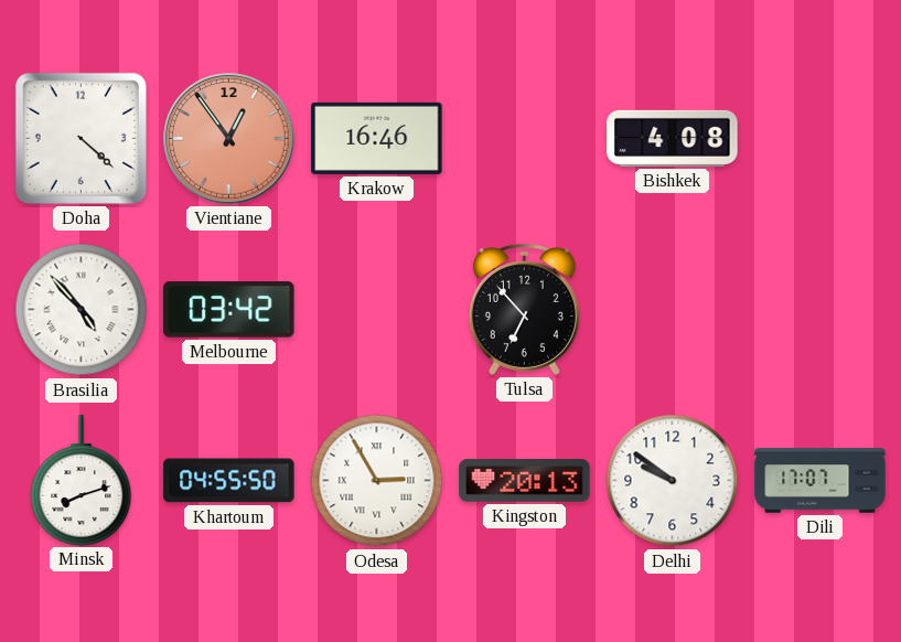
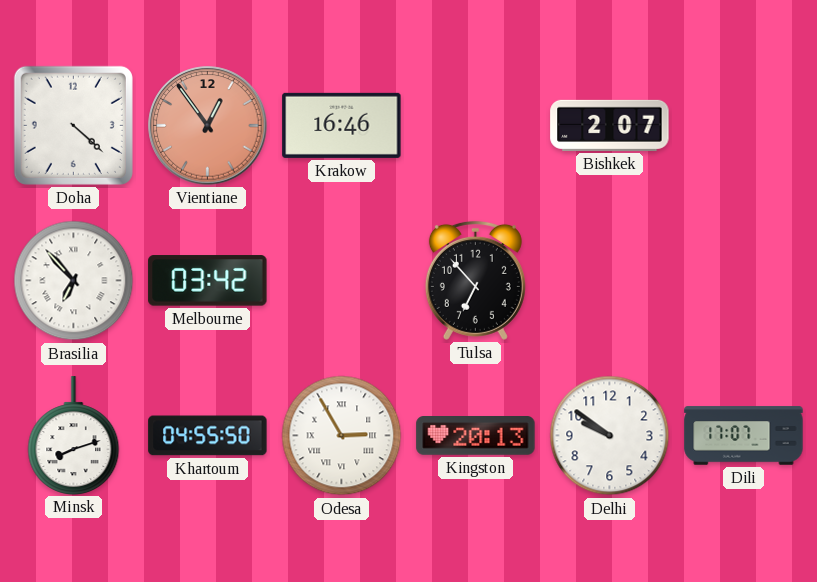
Bishkek: 4:08 -> 2:07
Brasilia: 4:53 -> 6:53
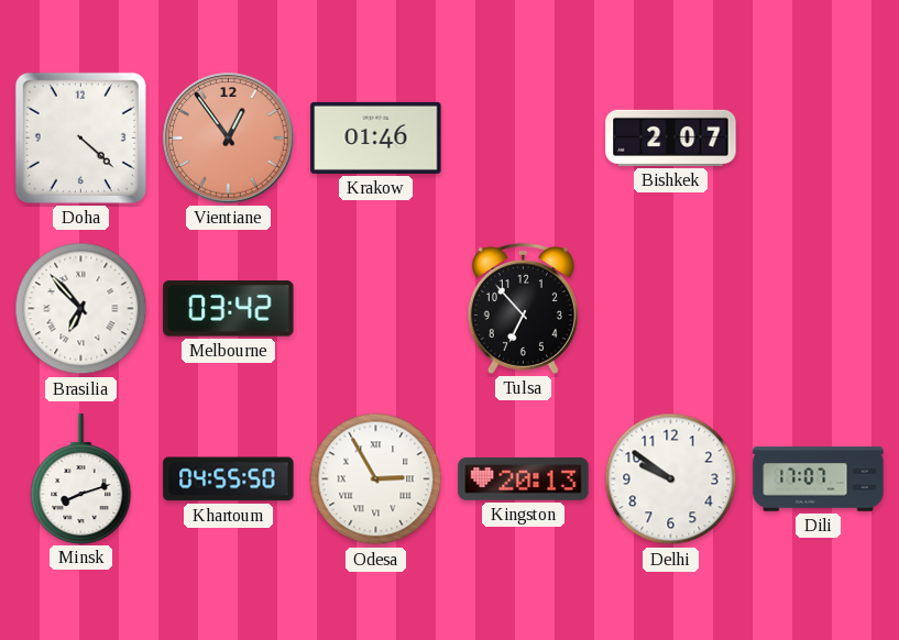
Krakow: 16:46 -> 01:46
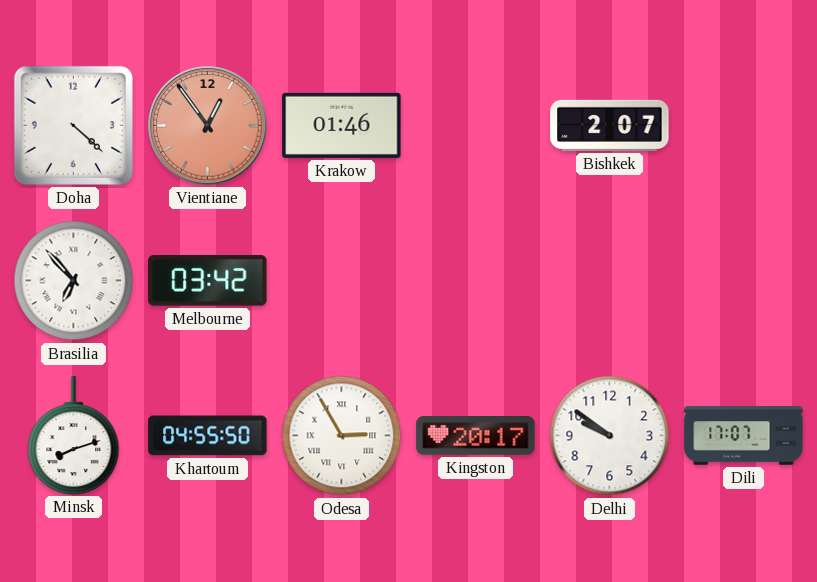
Tulsa: 6:53 -> none
Kingston: 20:13 -> 20:17
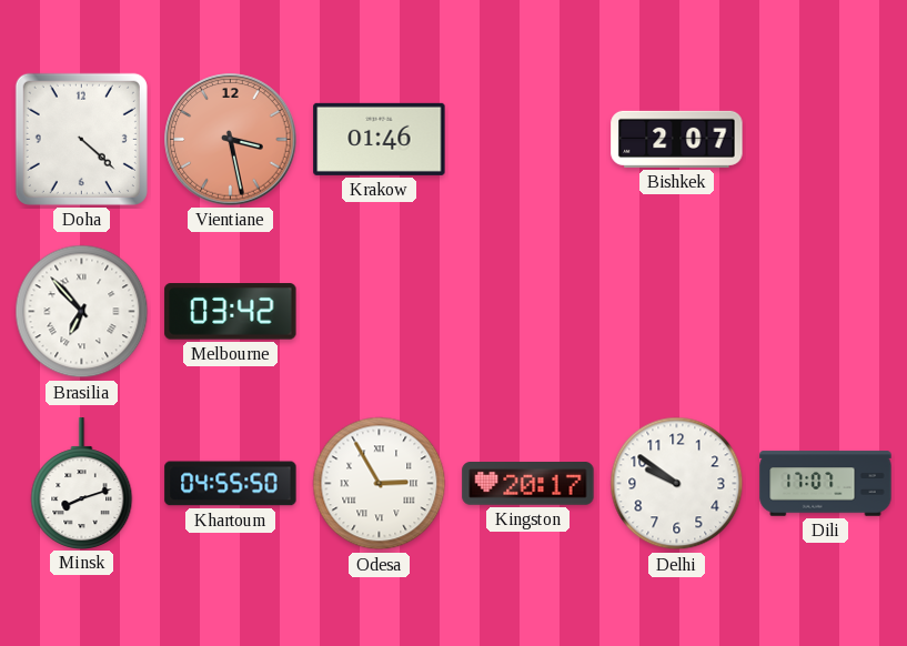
Vientiane: 12:54 -> 3:28
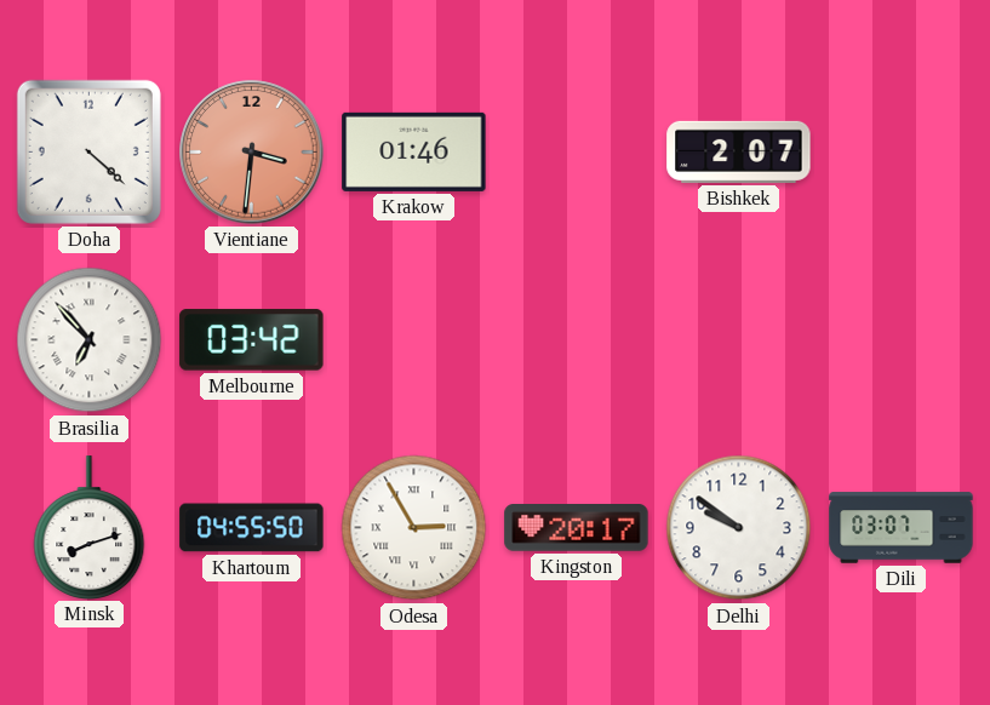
Vientiane: 3:28 -> 3:31
Dili: 17:07 -> 03:07
